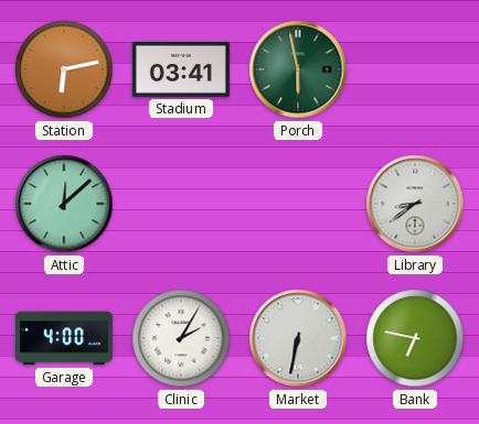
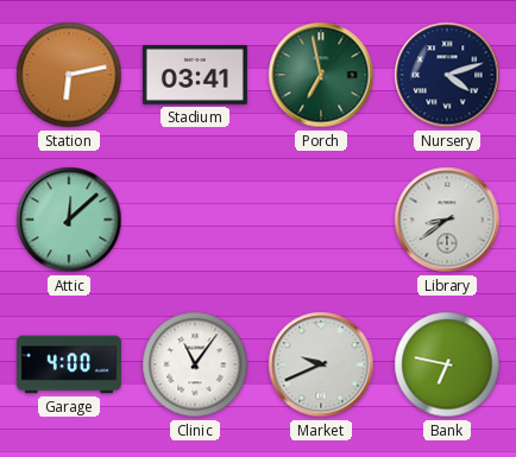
Porch: 5:58 -> 6:58
Nursery: none -> 4:12
Clinic: 2:05 -> 11:06
Market: 6:32 -> 9:41
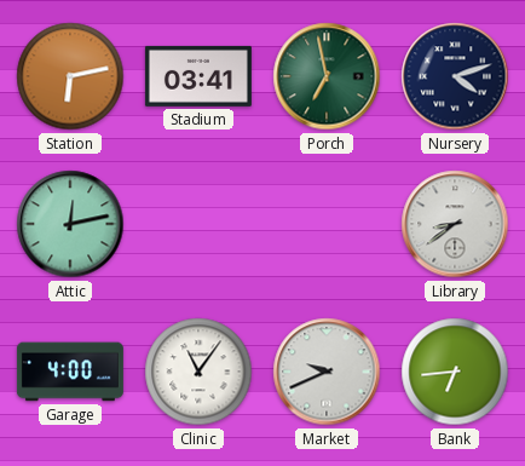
Attic: 12:08 -> 12:13
Bank: 6:47 -> 6:44
